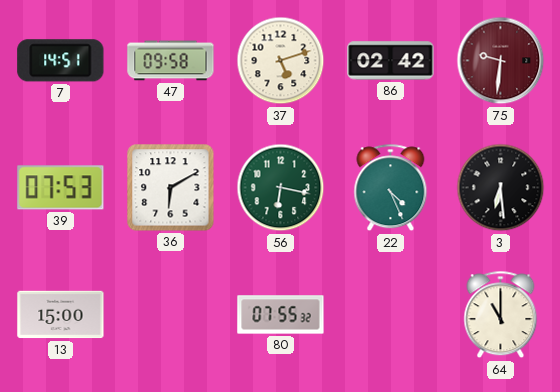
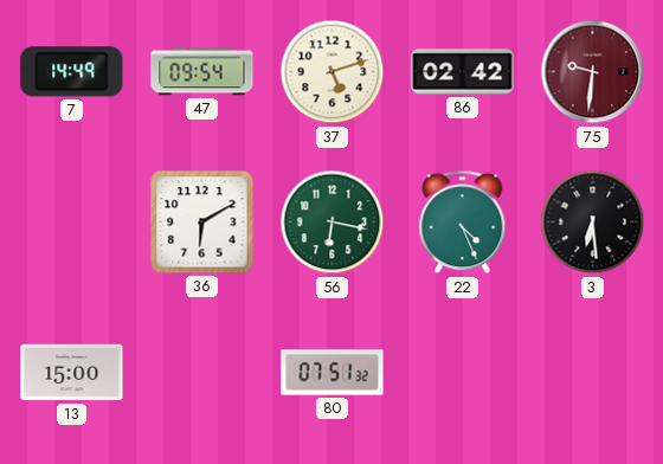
7: 14:51 -> 14:49
47: 09:58 -> 09:54
39: 07:53 -> none
80: 07:55 -> 07:51
64: 11:00 -> none
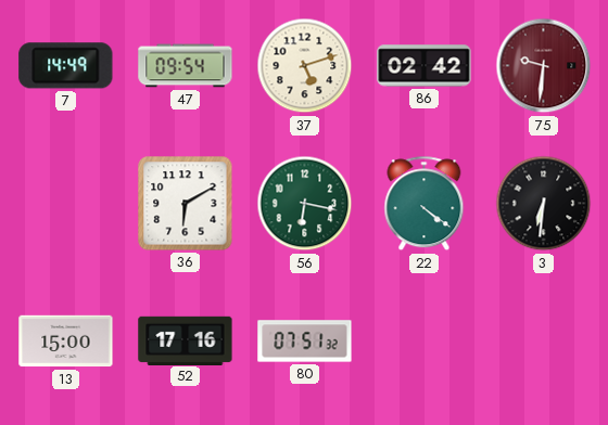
22: 4:26 -> 4:21
3: 6:29 -> 6:31
52: none -> 17:16
